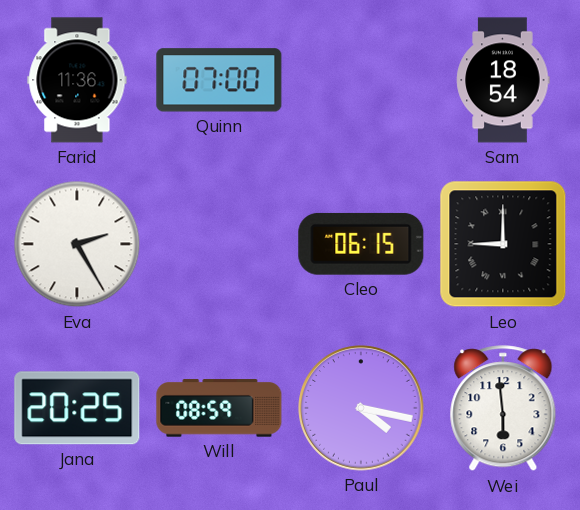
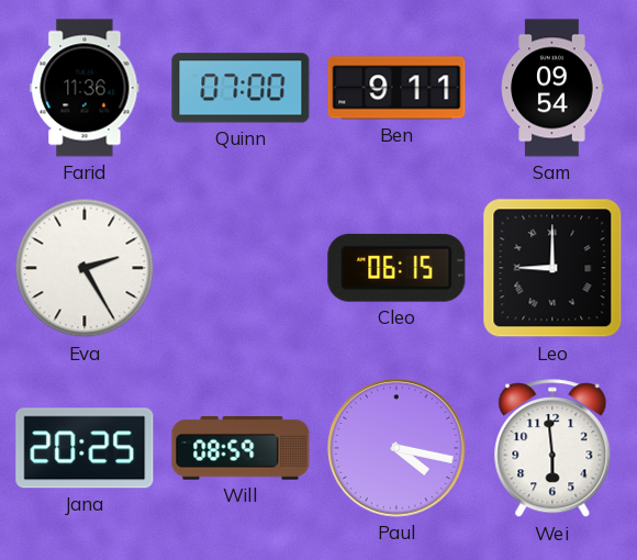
Ben: none -> 9:11
Sam: 18:54 -> 09:54
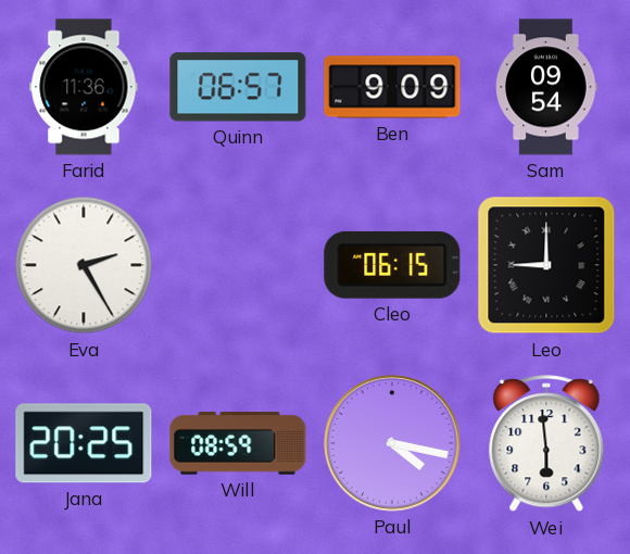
Quinn: 07:00 -> 06:57
Ben: 9:11 -> 9:09
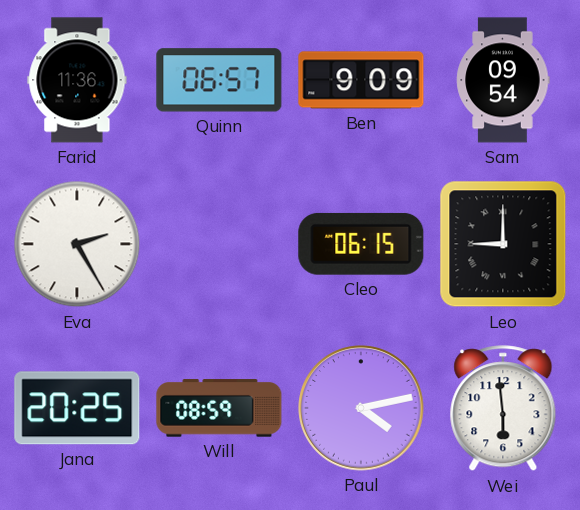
Paul: 4:17 -> 4:13
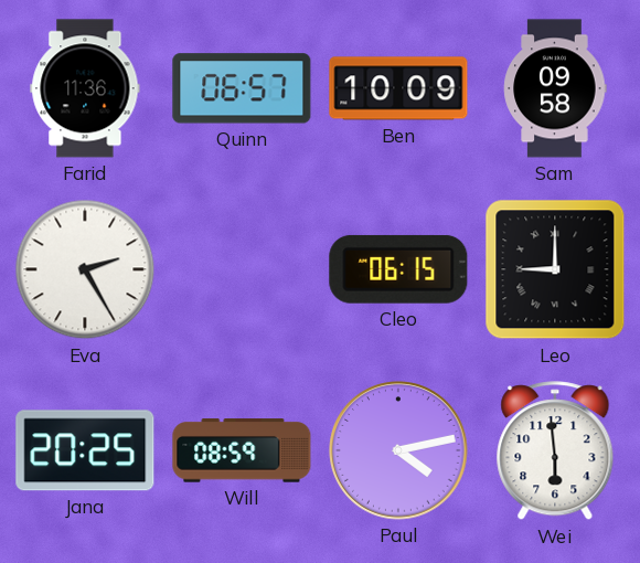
Ben: 9:09 -> 10:09
Sam: 09:54 -> 09:58
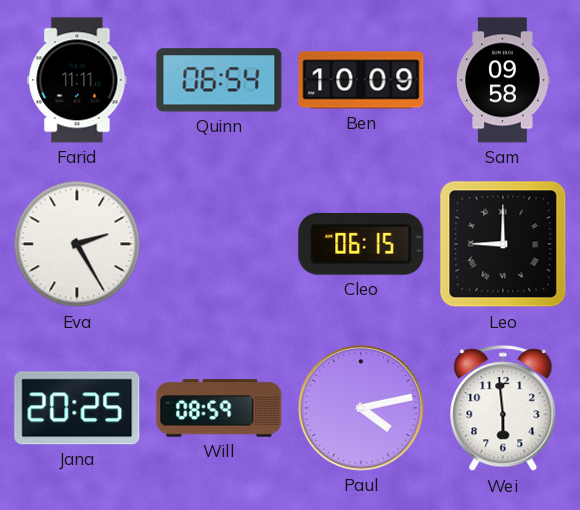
Farid: 11:36 -> 11:11
Quinn: 06:57 -> 06:54
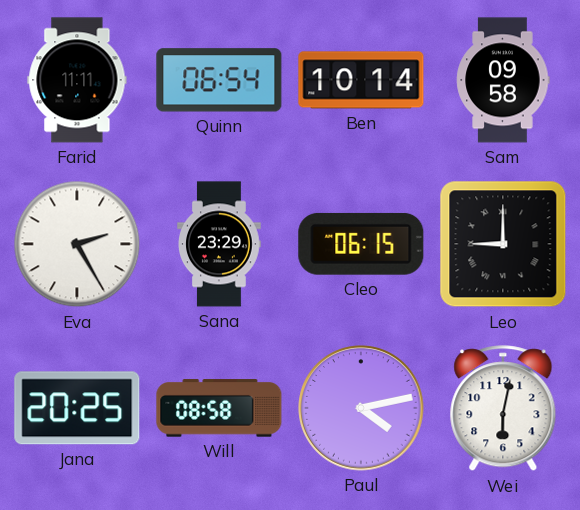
Ben: 10:09 -> 10:14
Sana: none -> 23:29
Will: 08:59 -> 08:58
Wei: 5:59 -> 6:02
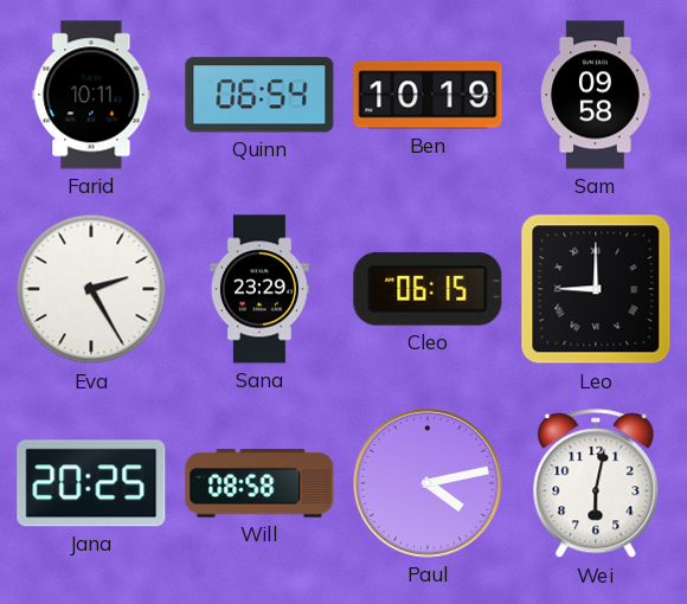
Farid: 11:11 -> 10:11
Ben: 10:14 -> 10:19
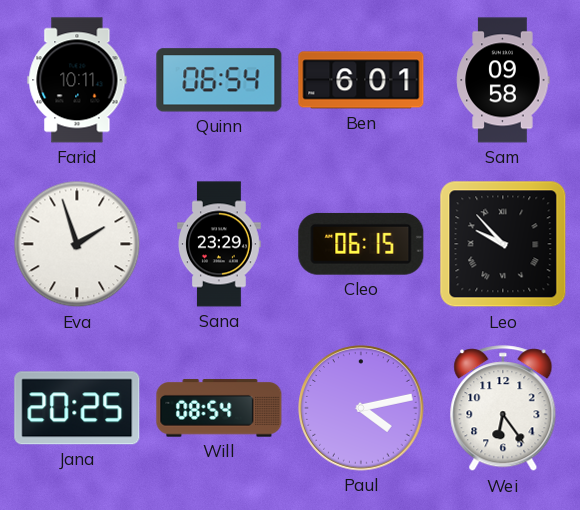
Ben: 10:19 -> 6:01
Eva: 2:25 -> 1:57
Leo: 9:00 -> 9:53
Will: 08:58 -> 08:54
Wei: 6:02 -> 6:24
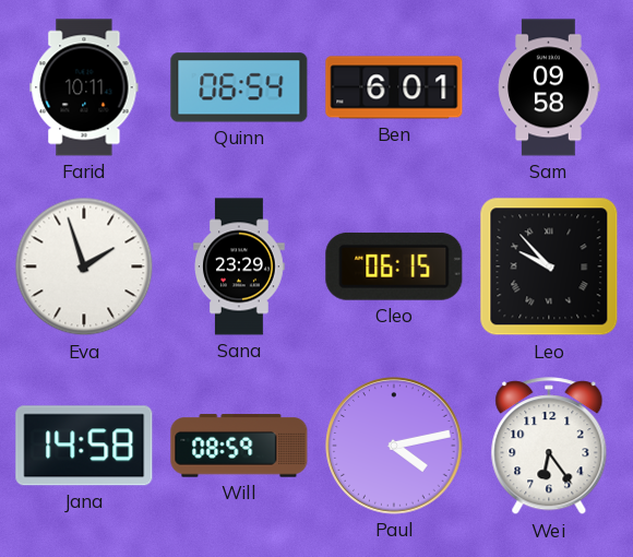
Jana: 20:25 -> 14:58
Will: 08:54 -> 08:59
